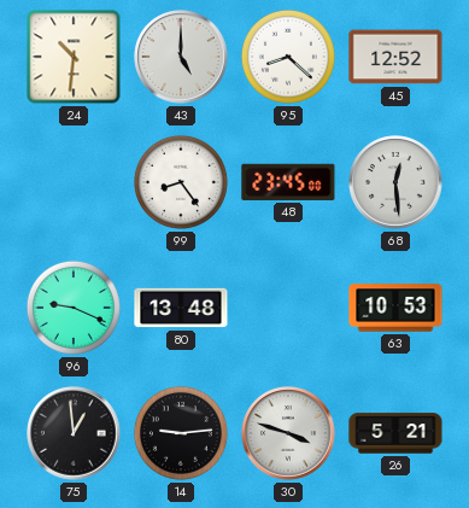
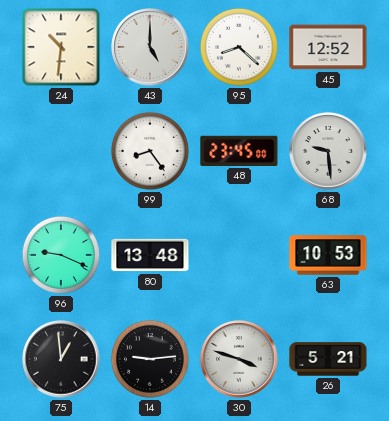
68: 12:29 -> 9:29
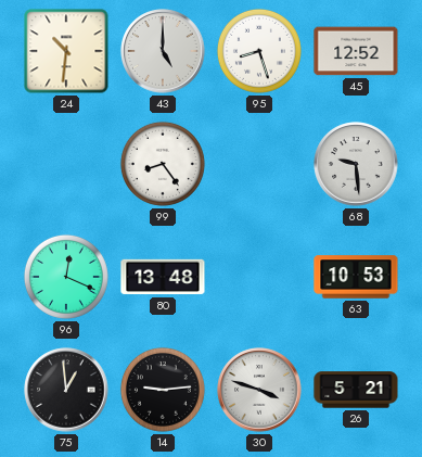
95: 8:22 -> 8:27
48: 23:45 -> none
96: 9:19 -> 12:19
